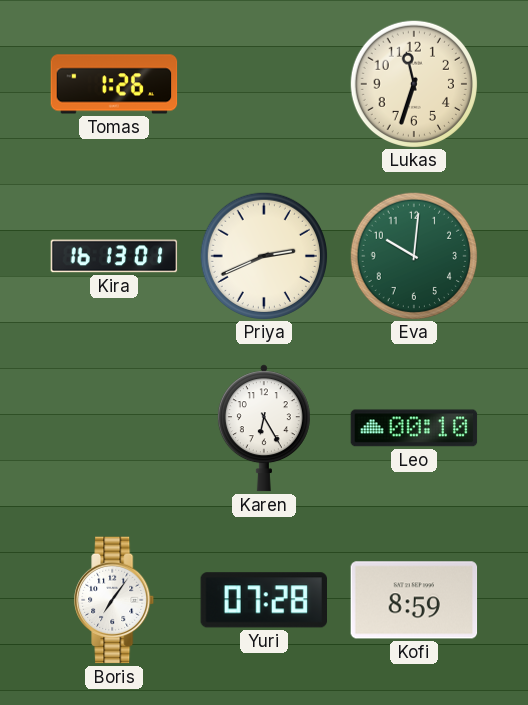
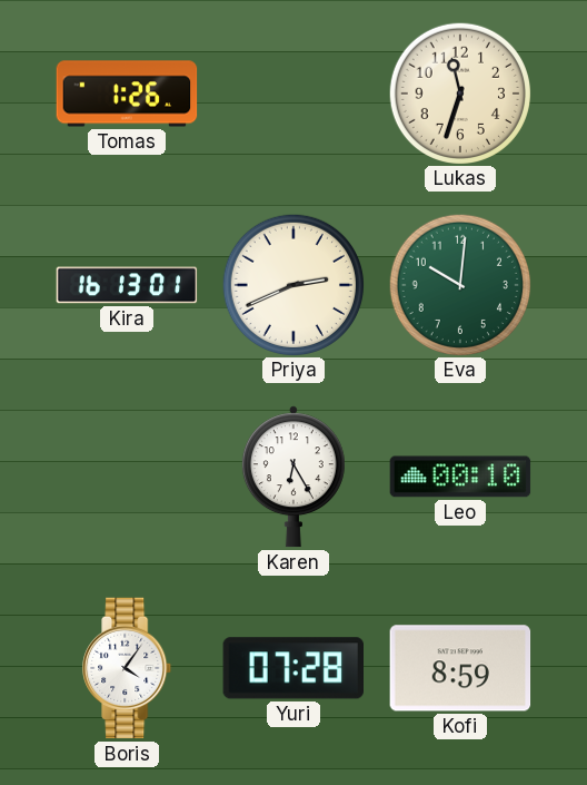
Boris: 7:06 -> 4:06
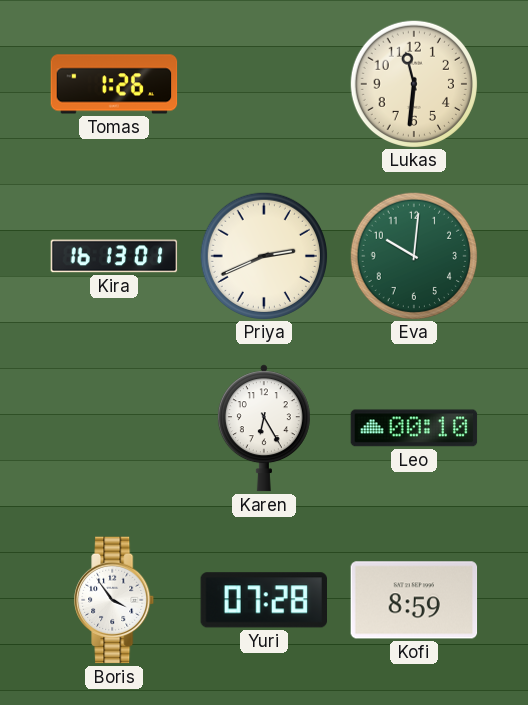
Lukas: 11:33 -> 11:31
Boris: 4:06 -> 3:54
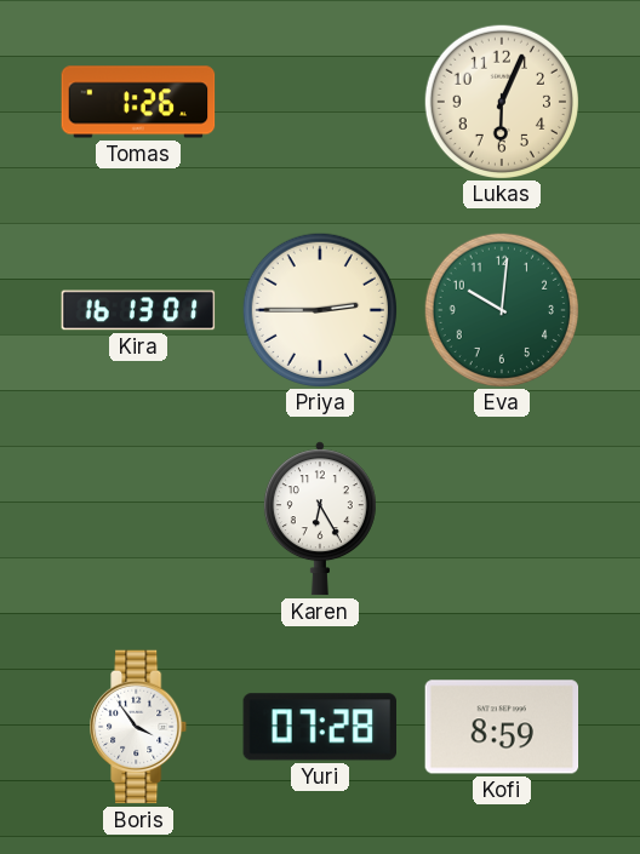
Lukas: 11:31 -> 6:04
Priya: 2:41 -> 2:45
Leo: 00:10 -> none
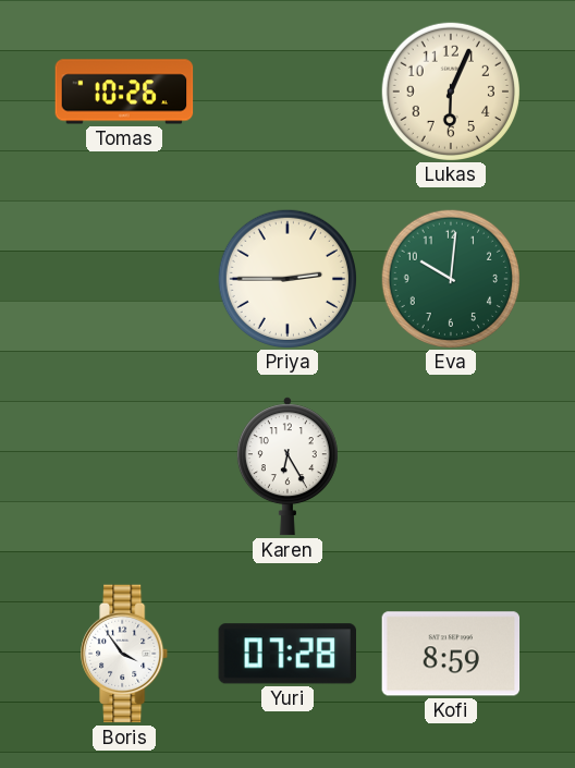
Tomas: 1:26 -> 10:26
Kira: 16:13 -> none
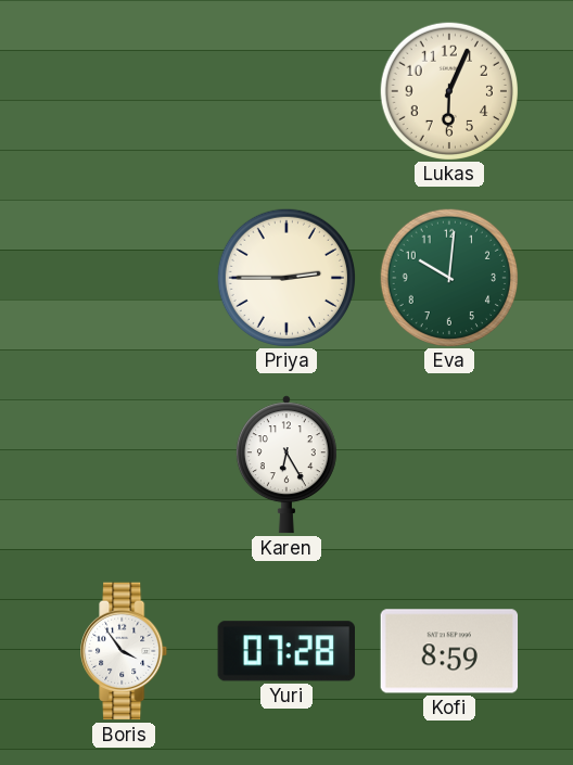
Tomas: 10:26 -> none
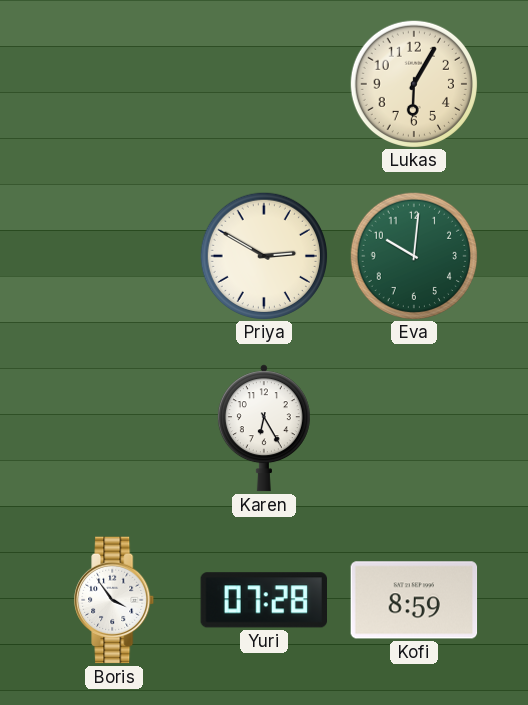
Lukas: 6:04 -> 6:05
Priya: 2:45 -> 2:50
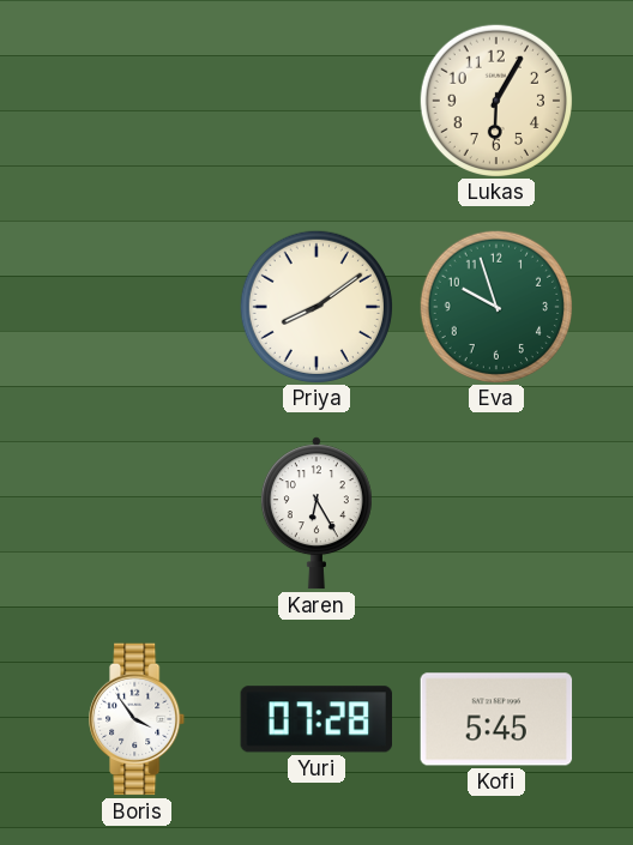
Priya: 2:50 -> 8:09
Eva: 10:01 -> 9:57
Kofi: 8:59 -> 5:45
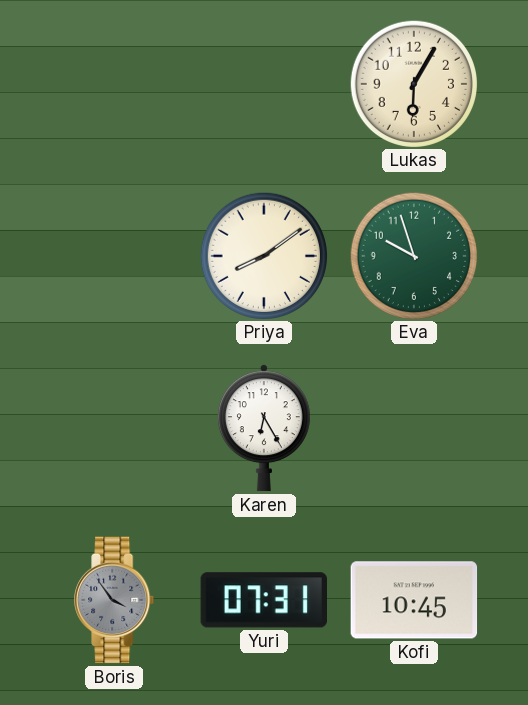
Boris dial: white -> grey
Yuri: 07:28 -> 07:31
Kofi: 5:45 -> 10:45
